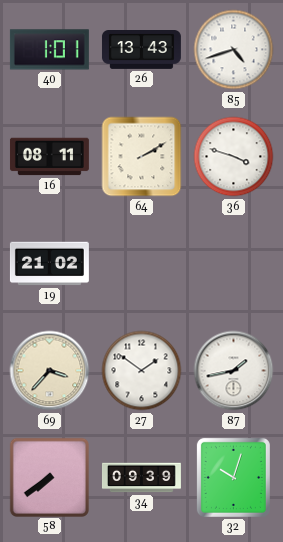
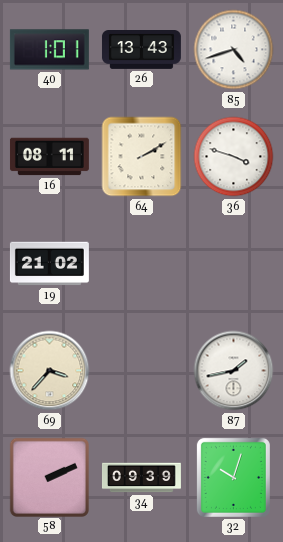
27: 1:51 -> none
58: 7:39 -> 2:11
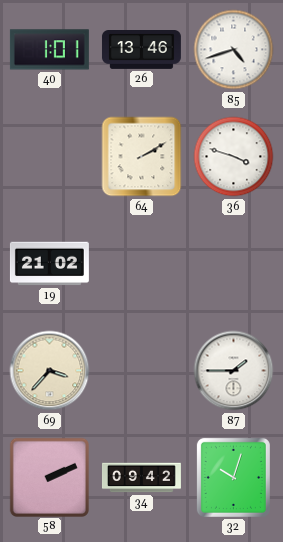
26: 13:43 -> 13:46
16: 08:11 -> none
87: 1:43 -> 1:45
34: 09:39 -> 09:42
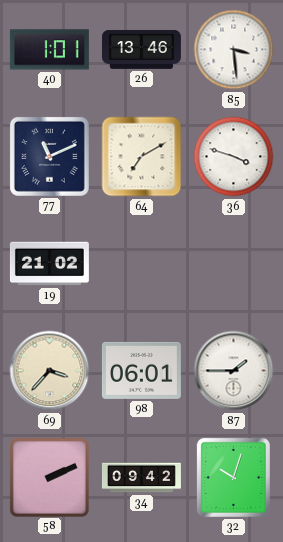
85: 4:42 -> 3:29
77: none -> 11:11
64: 2:10 -> 7:10
98: none -> 06:01
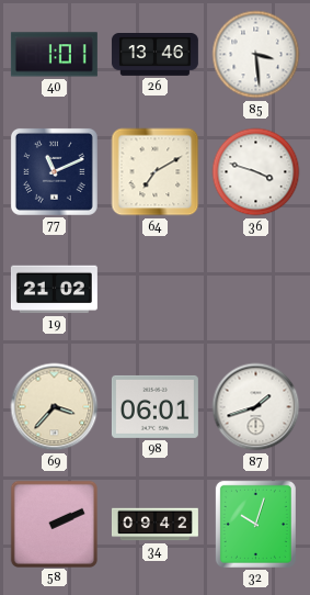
87: 1:45 -> 1:42
